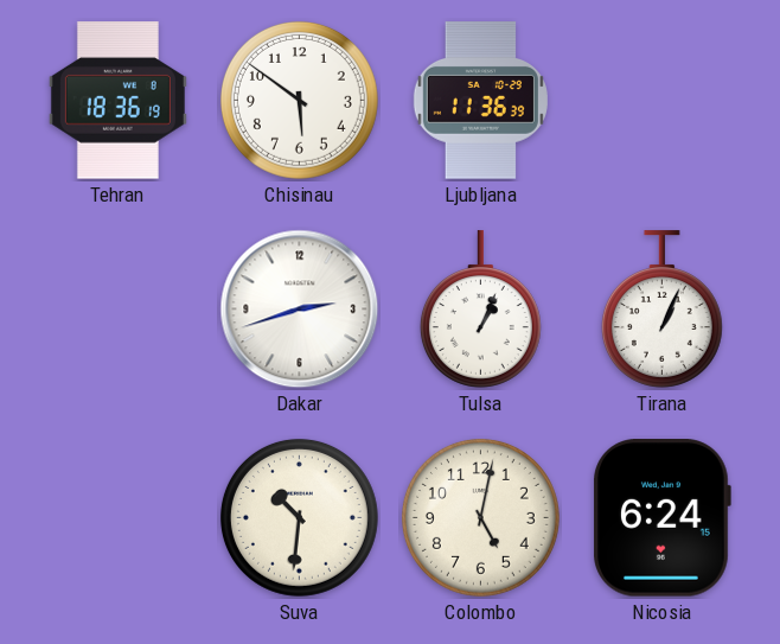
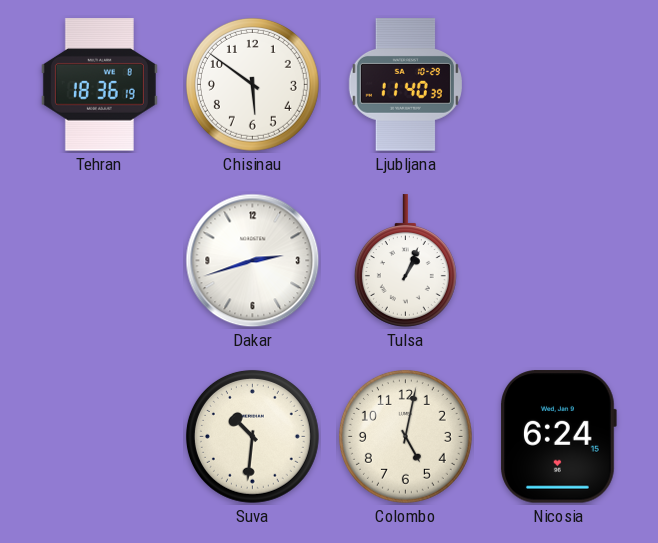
Ljubljana: 11:36 -> 11:40
Tirana: 1:04 -> none
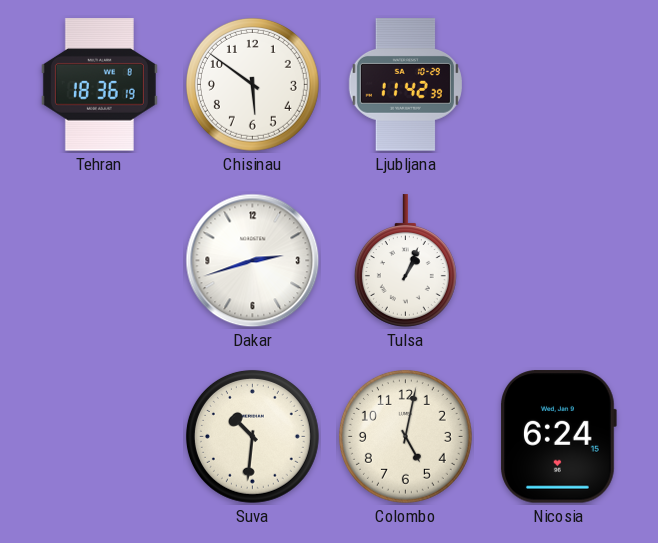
Ljubljana: 11:40 -> 11:42
